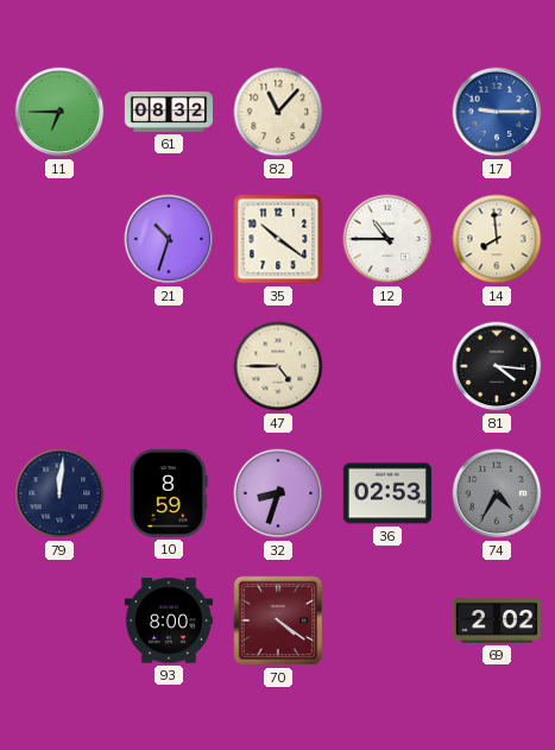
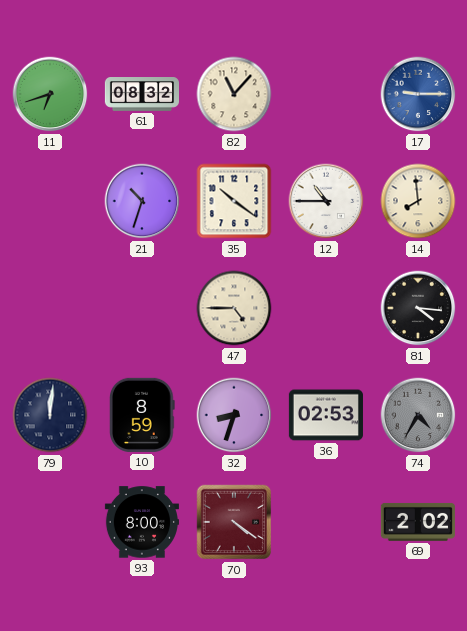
11: 6:45 -> 6:42
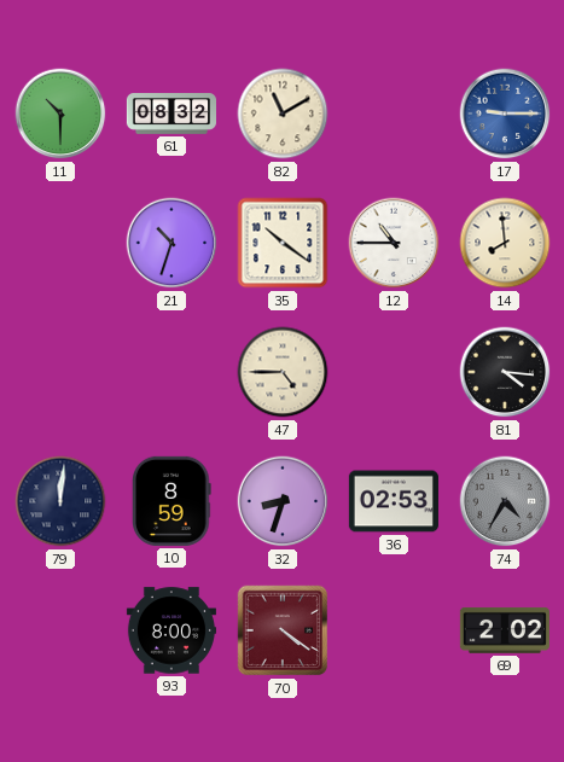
11: 6:42 -> 10:30
82: 11:07 -> 11:10
